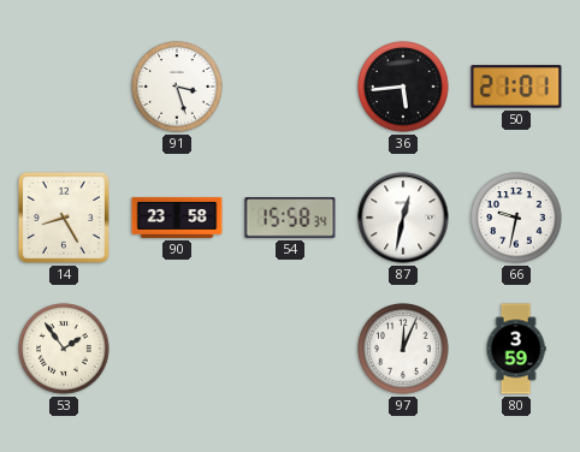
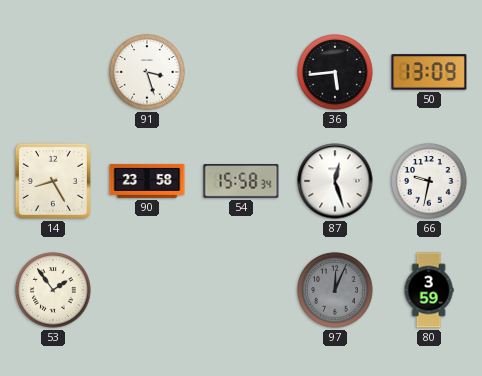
50: 21:01 -> 13:09
87: 12:32 -> 12:27
97 dial: white -> grey
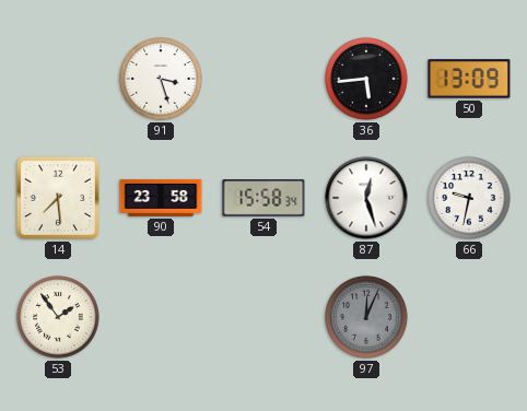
14: 8:25 -> 7:29
80: 3:59 -> none
